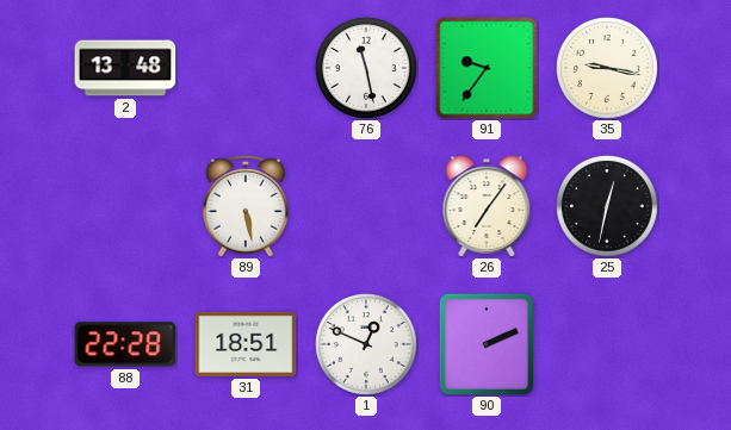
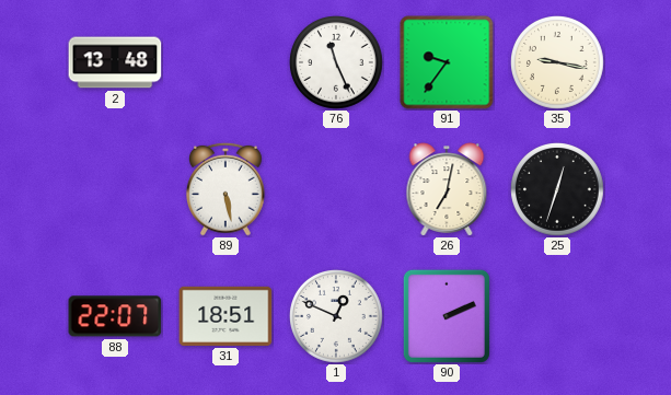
76: 11:28 -> 11:26
26: 7:06 -> 7:02
25: 12:32 -> 12:33
88: 22:28 -> 22:07
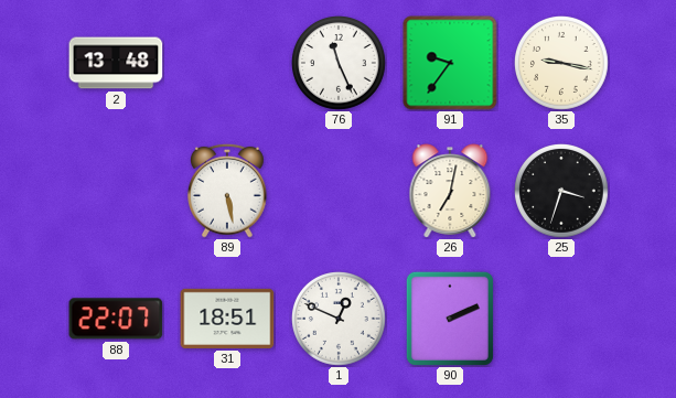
25: 12:33 -> 3:33
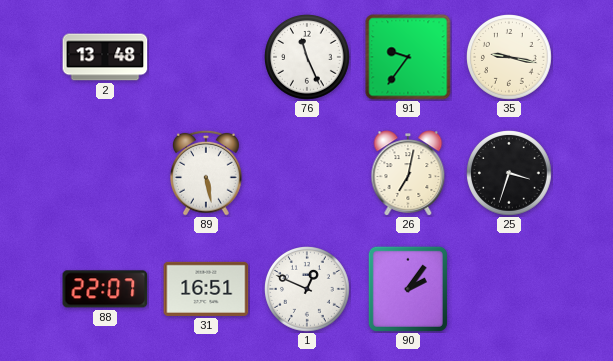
31: 18:51 -> 16:51
90: 2:11 -> 2:06
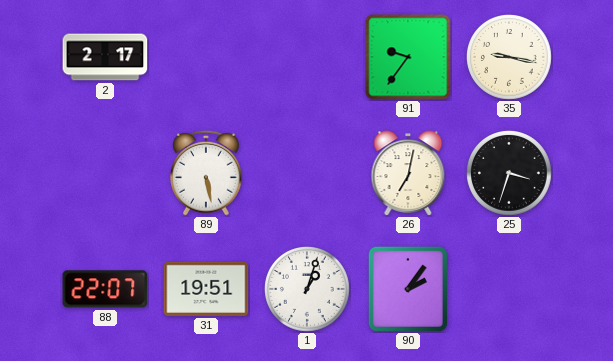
2: 13:48 -> 2:17
76: 11:26 -> none
31: 16:51 -> 19:51
1: 12:49 -> 1:03
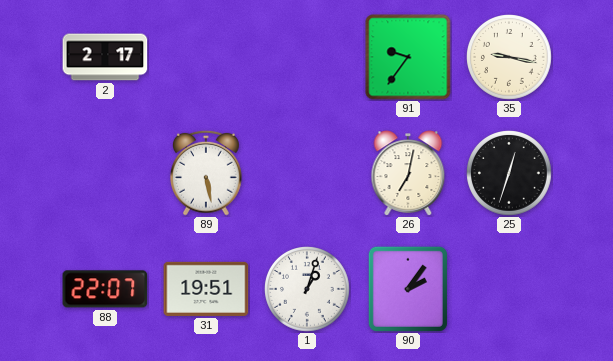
25: 3:33 -> 12:33
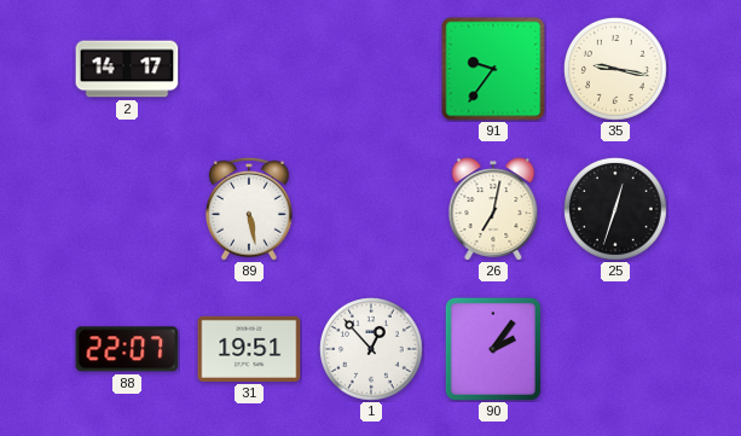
2: 2:17 -> 14:17
1: 1:03 -> 12:53
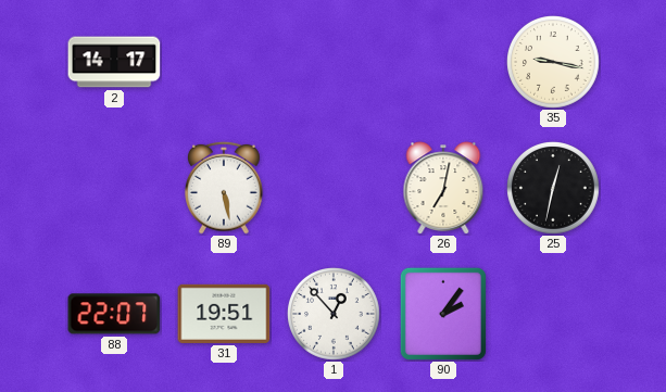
91: 9:36 -> none
25: 12:33 -> 12:32
